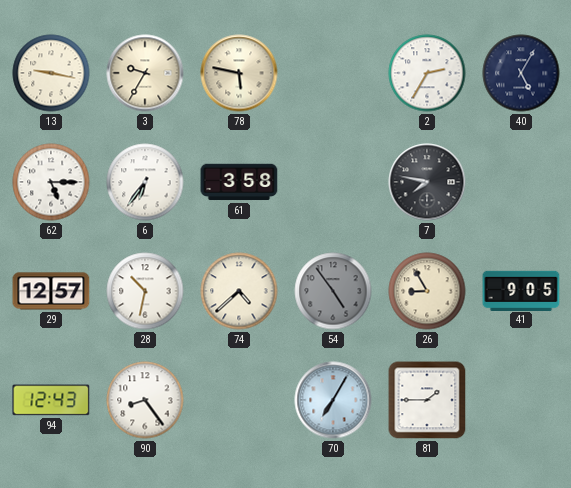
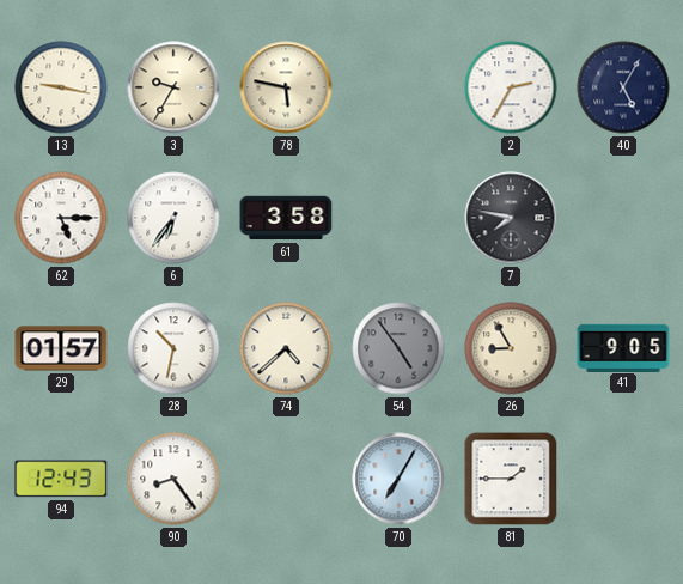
29: 12:57 -> 01:57
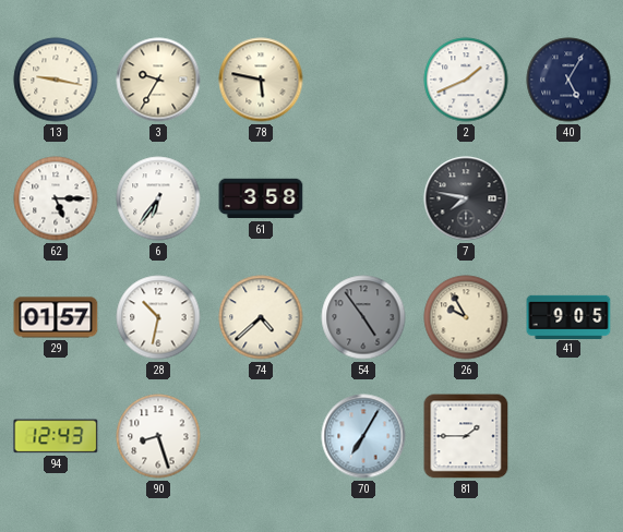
2: 2:35 -> 1:41
26: 8:55 -> 9:55
90: 8:24 -> 8:27
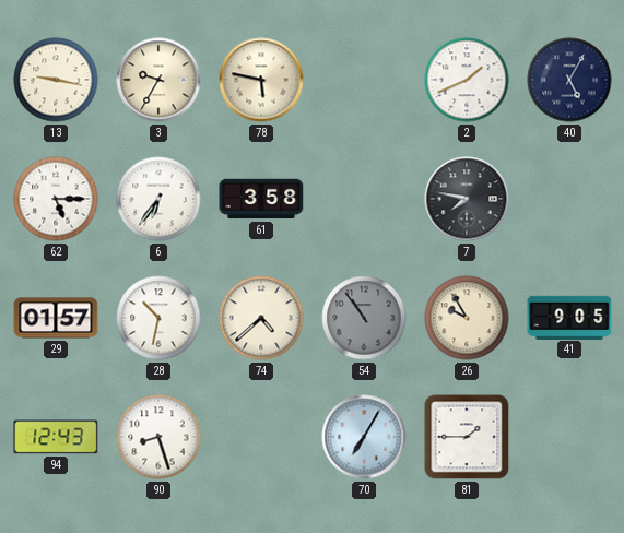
54: 4:54 -> 10:54
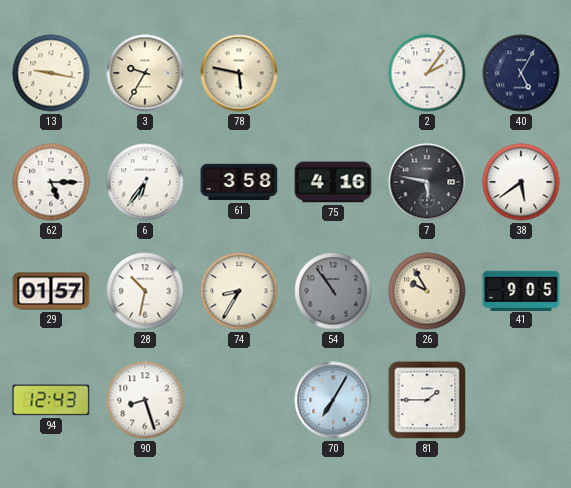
2: 1:41 -> 2:06
75: none -> 4:16
7: 7:47 -> 5:47
38: none -> 5:39
74: 4:38 -> 8:35
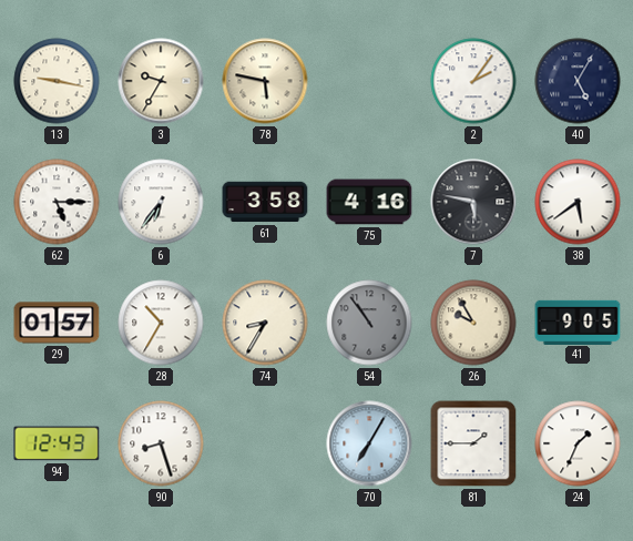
28: 10:32 -> 10:35
24: none -> 1:34
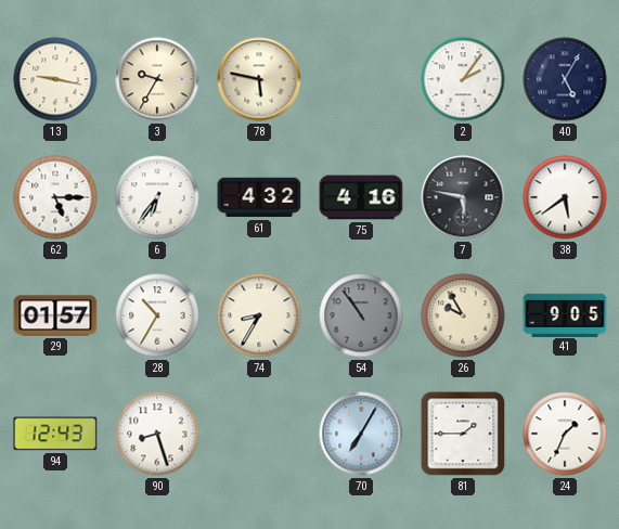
61: 3:58 -> 4:32
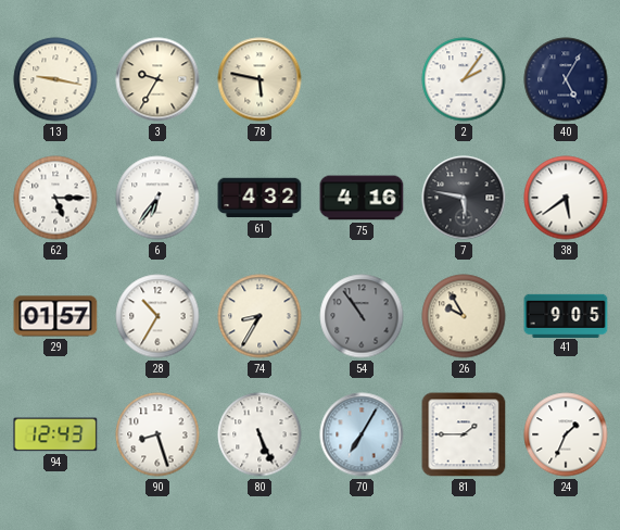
80: none -> 5:26
